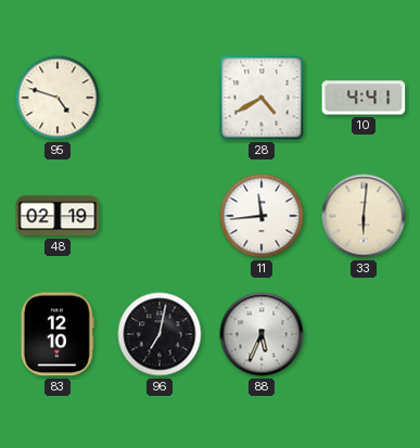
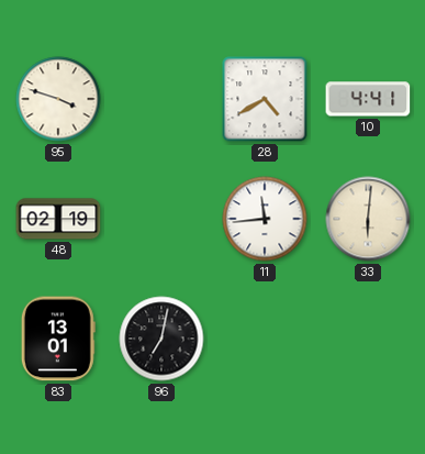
95: 4:48 -> 3:48
83: 12:10 -> 13:01
88: 5:34 -> none
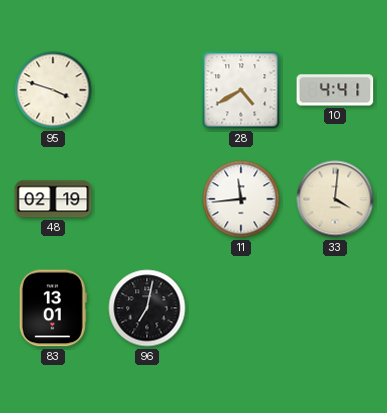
33: 6:01 -> 4:01
